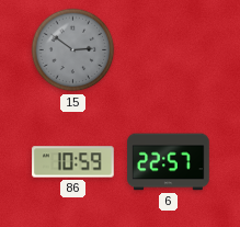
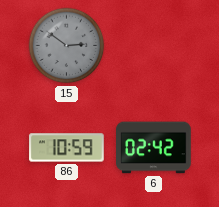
6: 22:57 -> 02:42
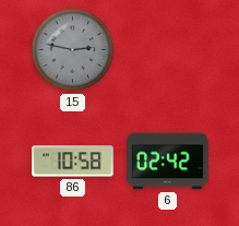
15: 2:51 -> 2:47
86: 10:59 -> 10:58
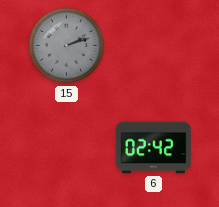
15: 2:47 -> 2:12
86: 10:58 -> none
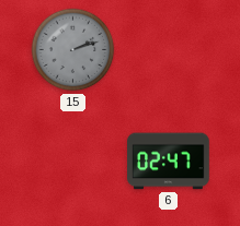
6: 02:42 -> 02:47
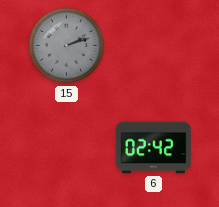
6: 02:47 -> 02:42
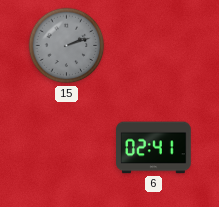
6: 02:42 -> 02:41
